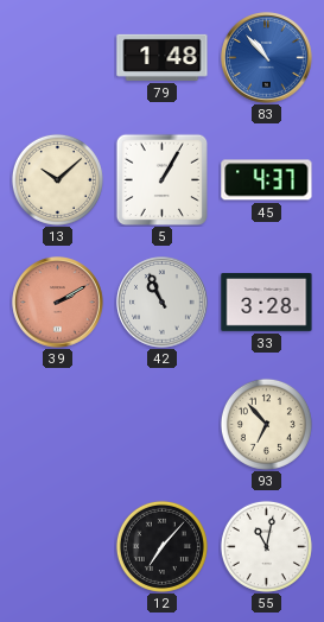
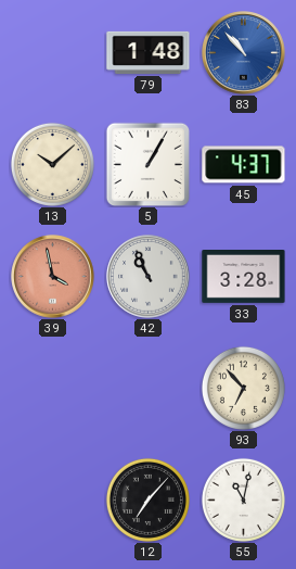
39: 2:10 -> 3:58
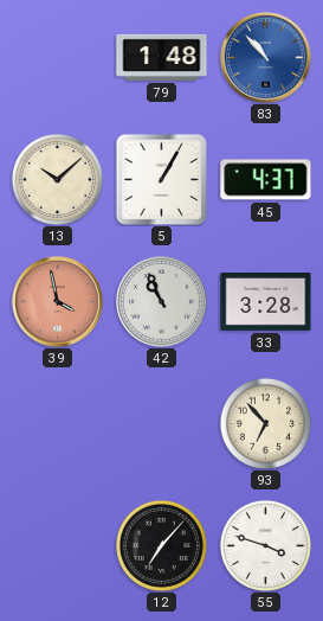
55: 11:02 -> 3:48
